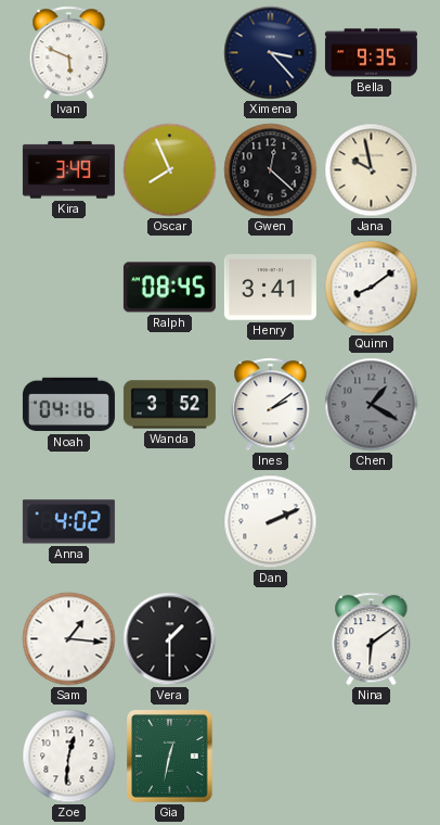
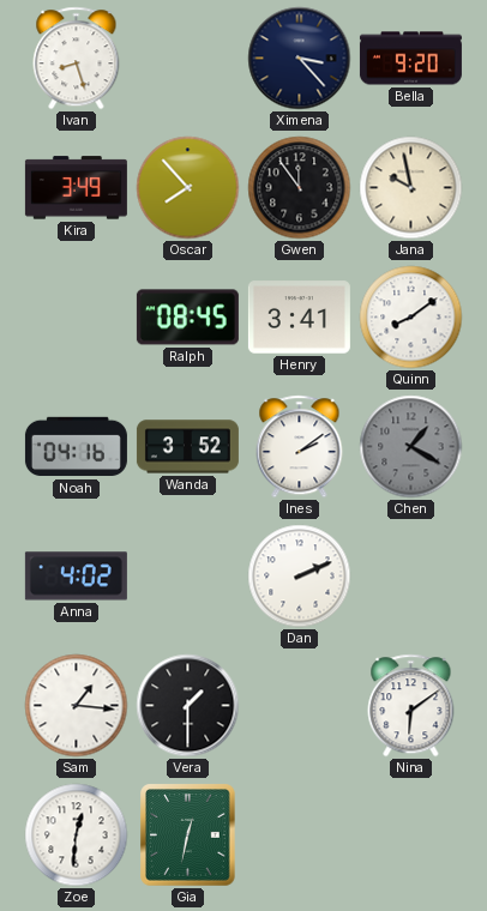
Ivan: 5:49 -> 8:27
Bella: 9:35 -> 9:20
Oscar: 7:56 -> 7:53
Gwen: 12:22 -> 11:54
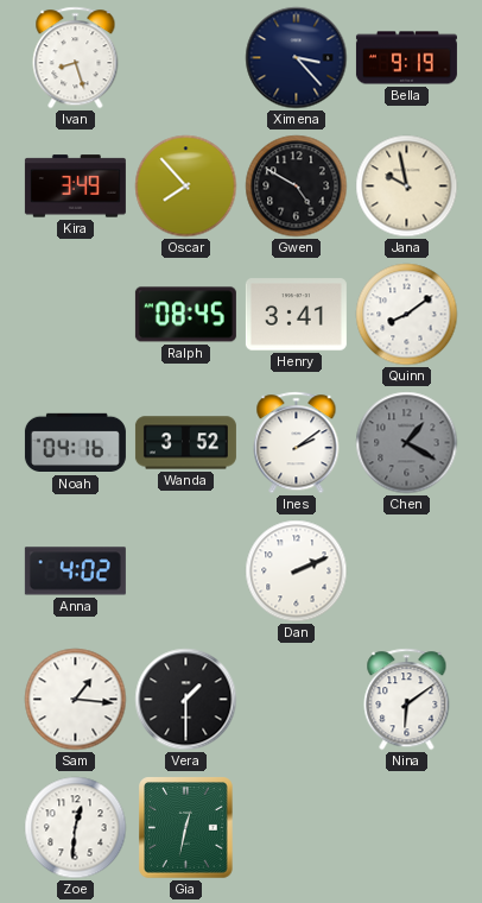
Bella: 9:20 -> 9:19
Gwen: 11:54 -> 4:50
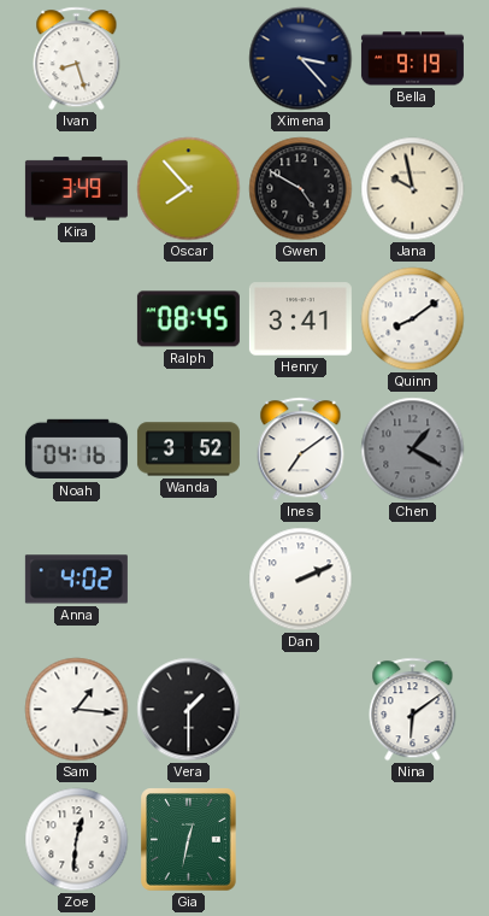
Ines: 2:09 -> 7:09
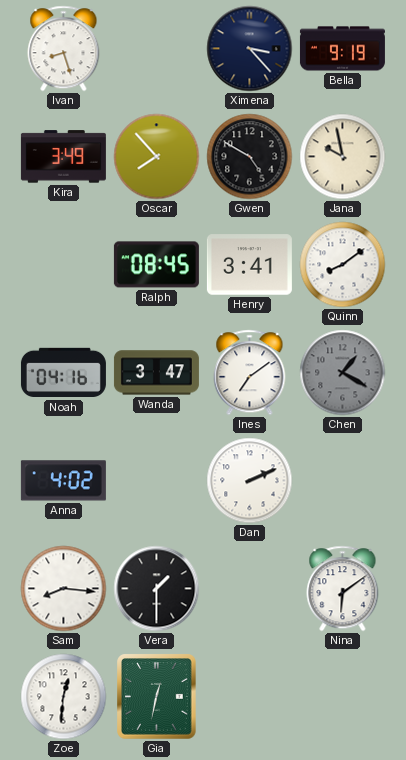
Wanda: 3:52 -> 3:47
Sam: 1:16 -> 8:16
